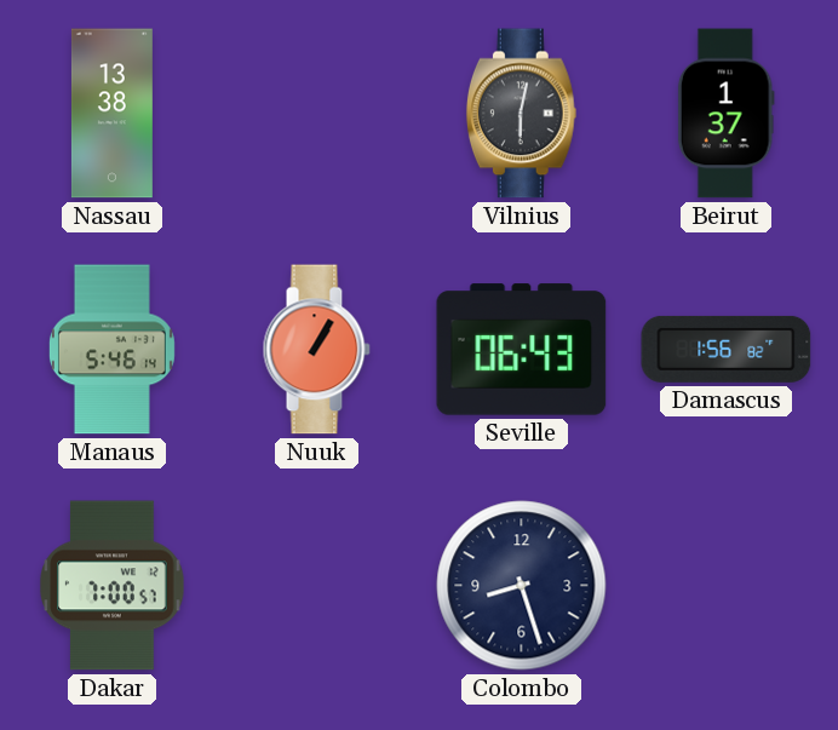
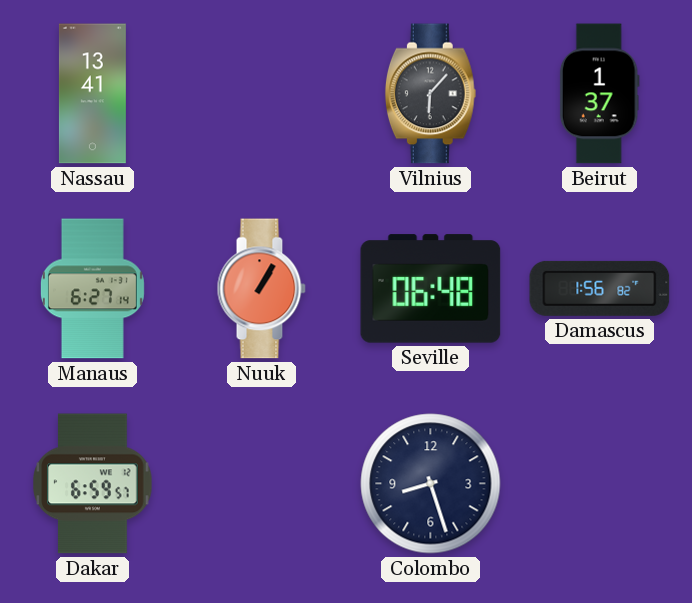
Nassau: 13:38 -> 13:41
Vilnius: 6:02 -> 6:07
Manaus: 5:46 -> 6:27
Seville: 06:43 -> 06:48
Dakar: 7:00 -> 6:59
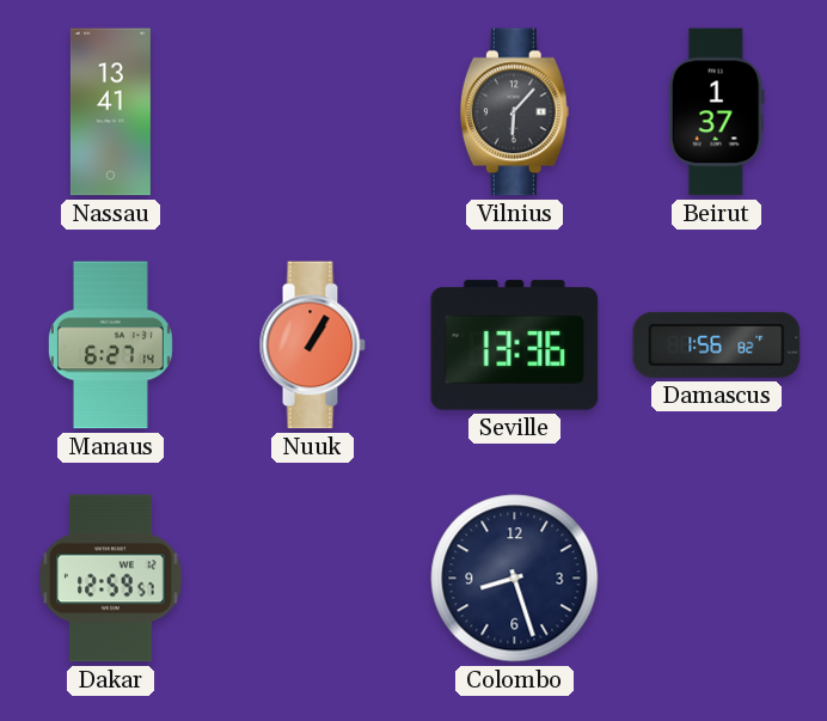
Seville: 06:48 -> 13:36
Dakar: 6:59 -> 12:59
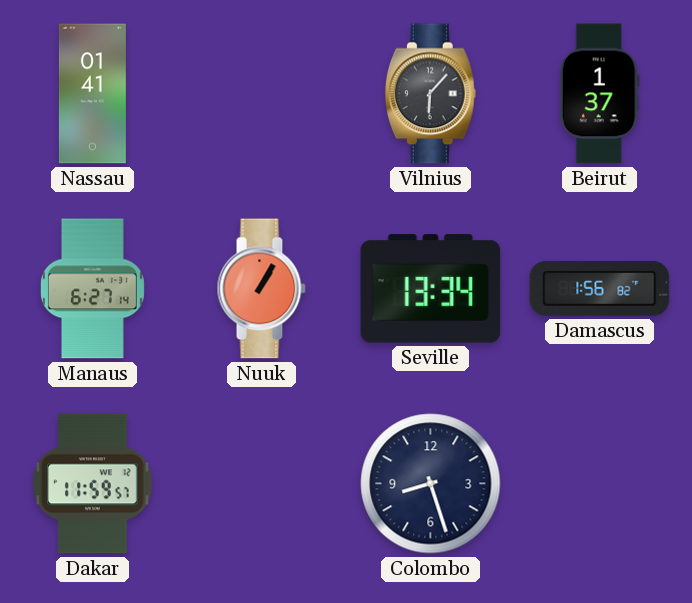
Nassau: 13:41 -> 01:41
Seville: 13:36 -> 13:34
Dakar: 12:59 -> 11:59
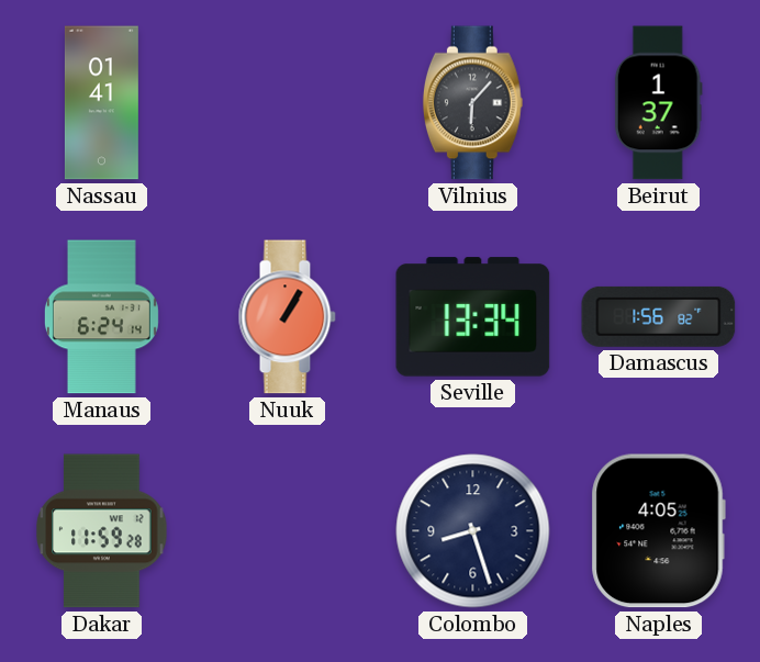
Manaus: 6:27 -> 6:24
Dakar: 11:59:57 -> 11:59:28
Naples: none -> 4:05
